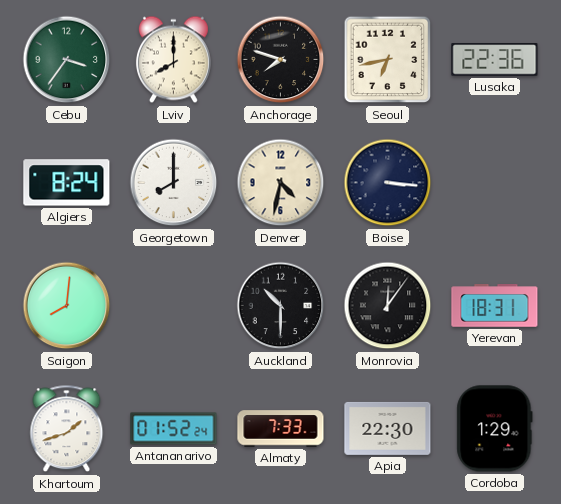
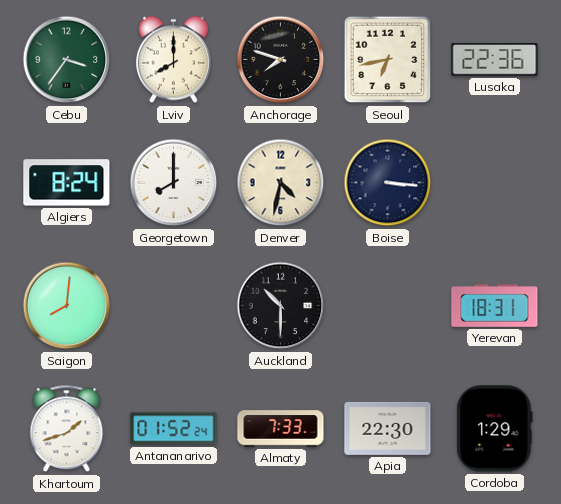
Monrovia: 12:06 -> none
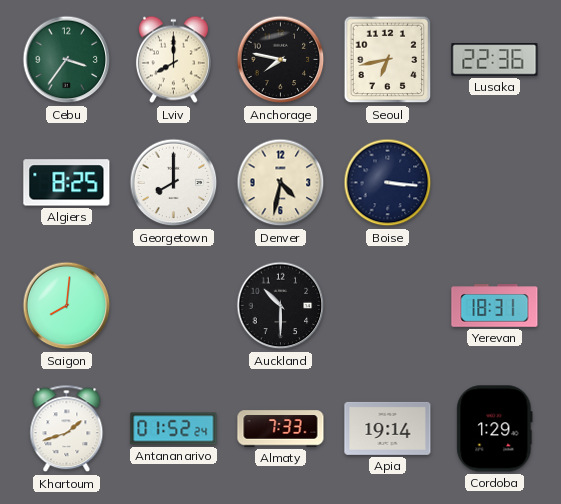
Anchorage: 7:48 -> 7:47
Algiers: 8:24 -> 8:25
Apia: 22:30 -> 19:14
